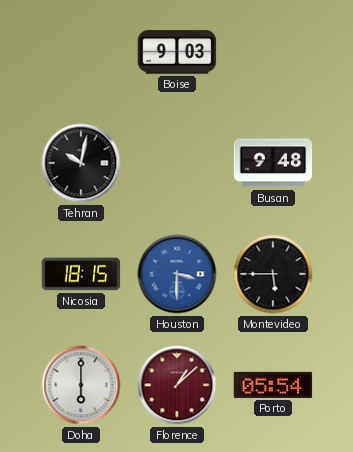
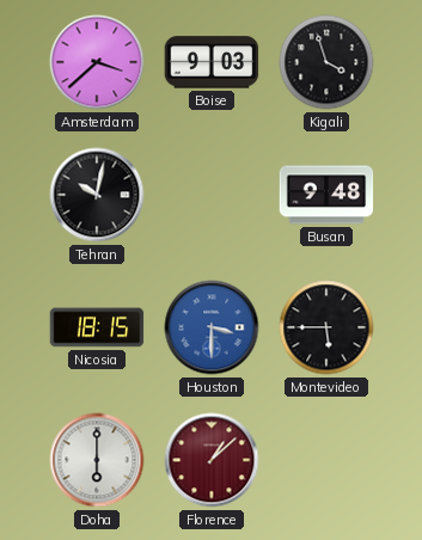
Amsterdam: none -> 3:38
Kigali: none -> 3:57
Porto: 05:54 -> none
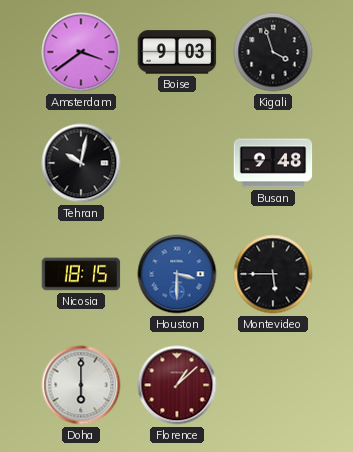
Amsterdam: 3:38 -> 3:39
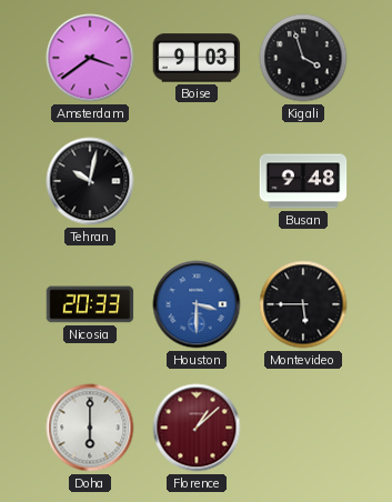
Nicosia: 18:15 -> 20:33
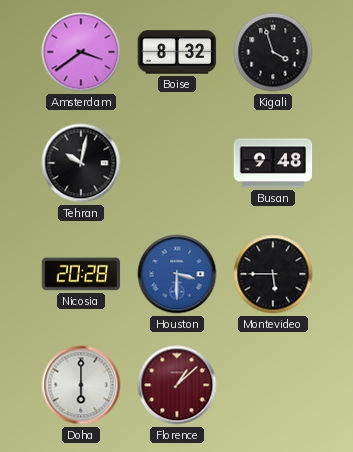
Boise: 9:03 -> 8:32
Nicosia: 20:33 -> 20:28
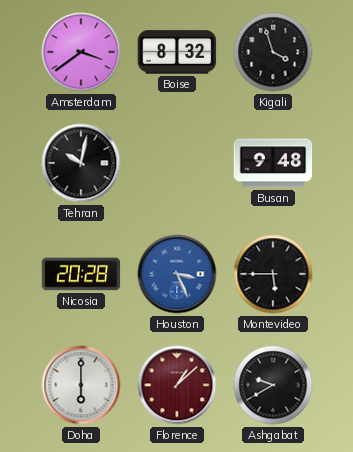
Houston: 3:30 -> 3:26
Ashgabat: none -> 9:40
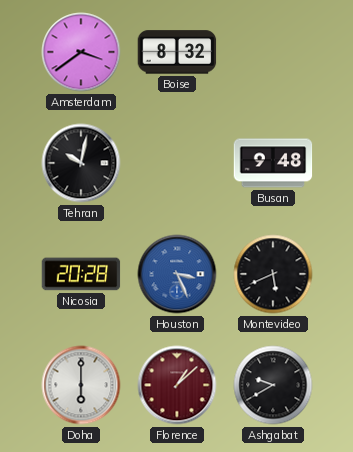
Kigali: 3:57 -> none
Montevideo: 5:45 -> 5:41
